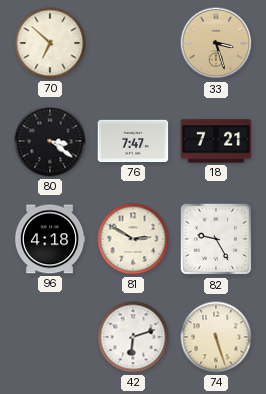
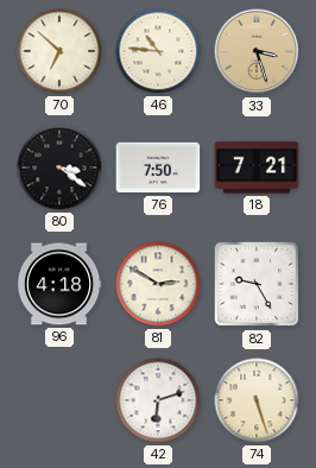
46: none -> 10:46
76: 7:47 -> 7:50
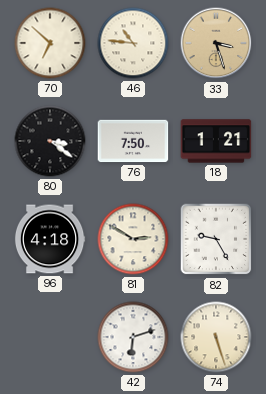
18: 7:21 -> 1:21
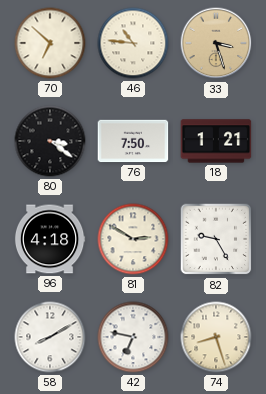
58: none -> 8:10
42: 6:12 -> 6:47
74: 5:27 -> 8:27
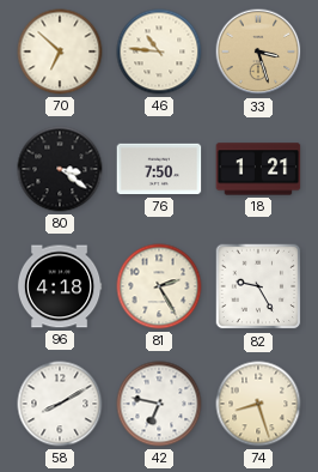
81: 2:50 -> 2:25
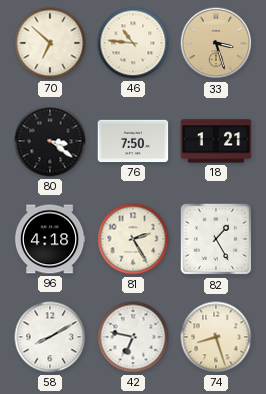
82: 9:25 -> 1:25
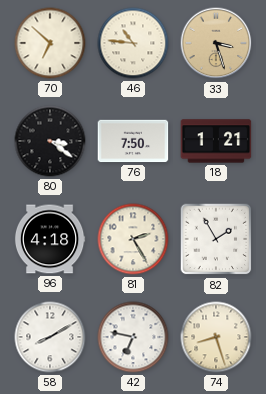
82: 1:25 -> 1:55
